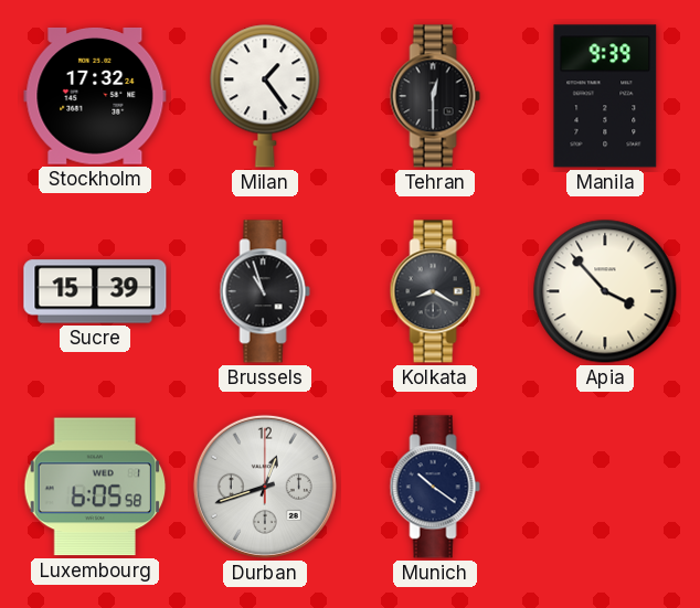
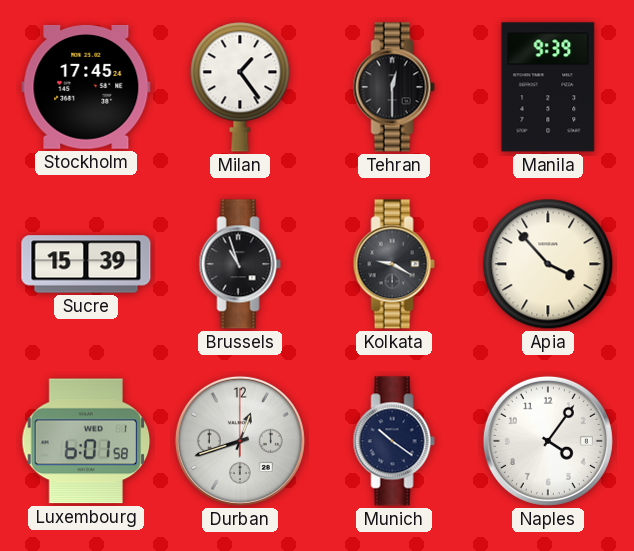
Stockholm: 17:32 -> 17:45
Kolkata: 8:20 -> 9:20
Luxembourg: 6:05 -> 6:01
Naples: none -> 4:06
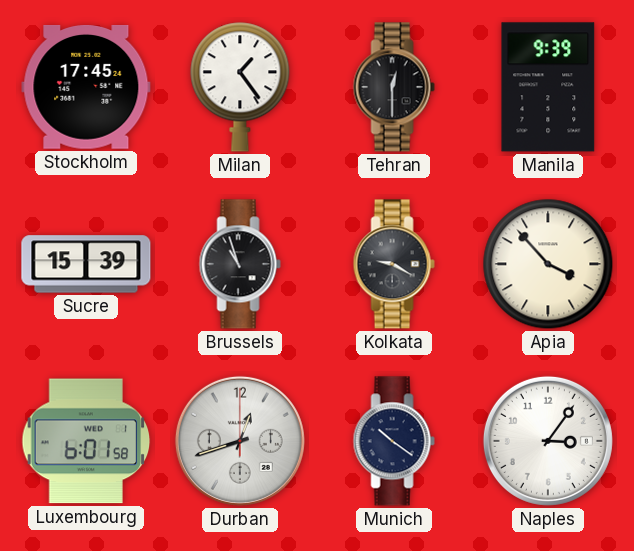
Naples: 4:06 -> 3:06
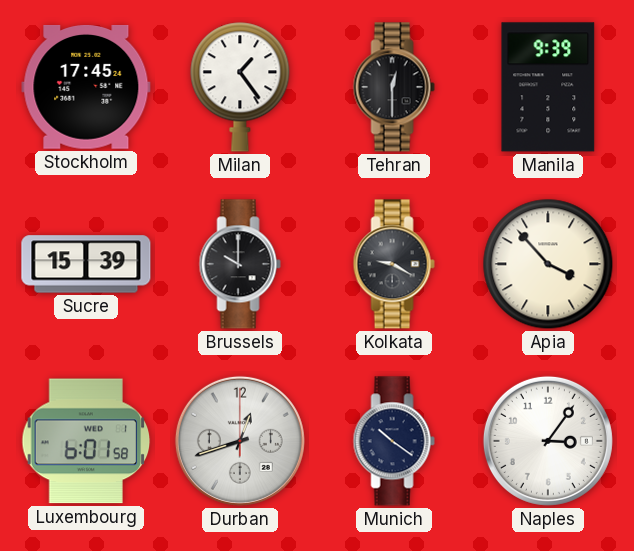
Brussels: 10:57 -> 10:00
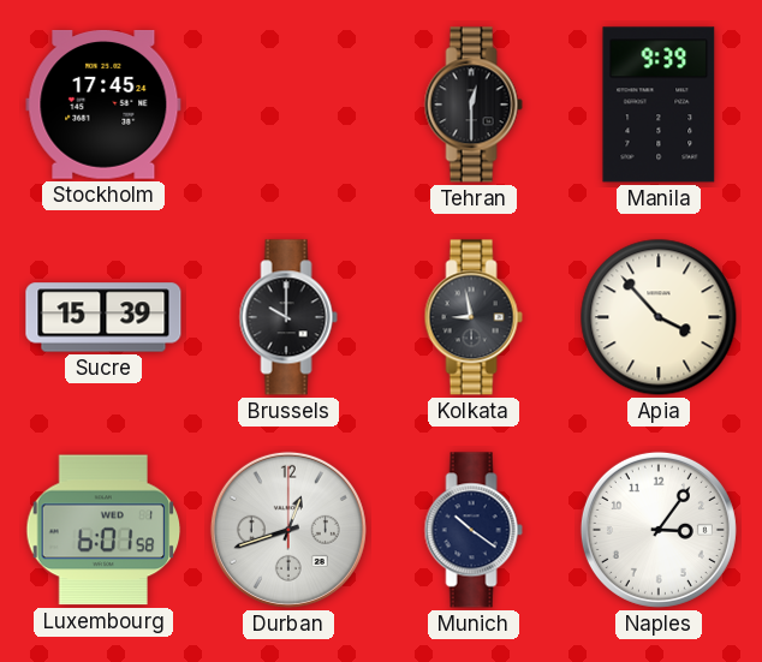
Milan: 1:24 -> none
Kolkata: 9:20 -> 8:58
